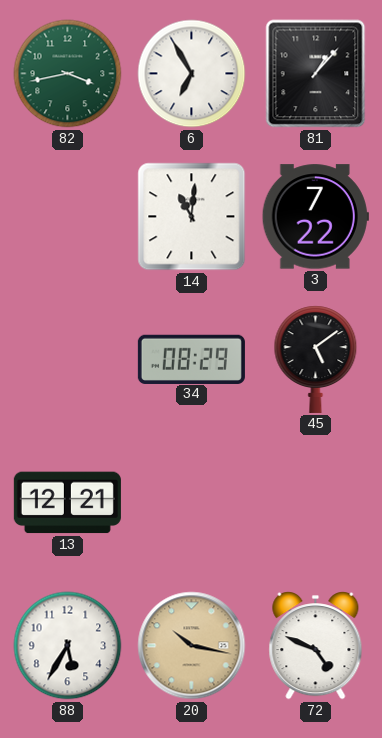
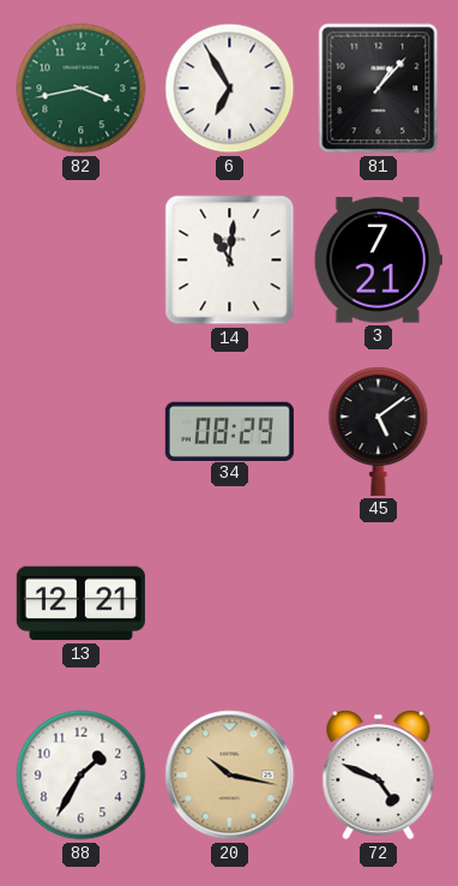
3: 7:22 -> 7:21
88: 5:35 -> 1:35
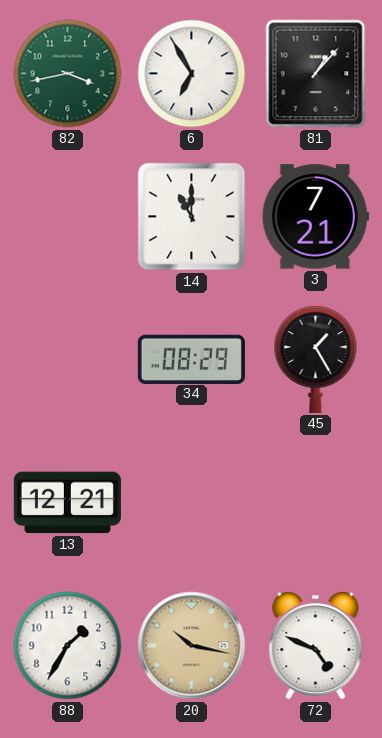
14: 11:01 -> 11:00
45: 5:09 -> 1:25
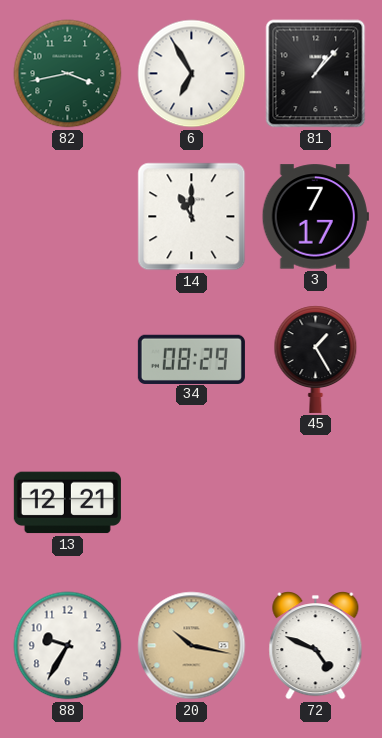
3: 7:21 -> 7:17
88: 1:35 -> 9:35
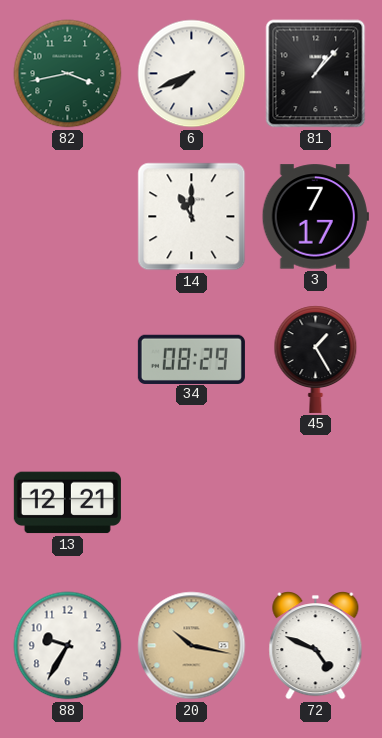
6: 6:55 -> 7:41
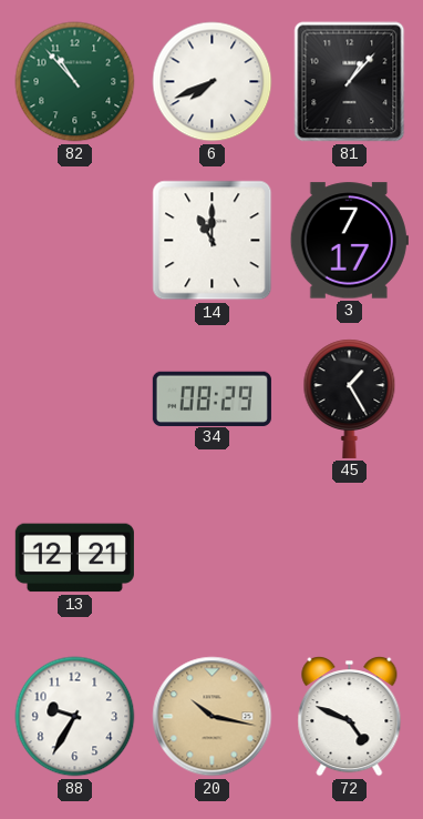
82: 3:43 -> 10:53
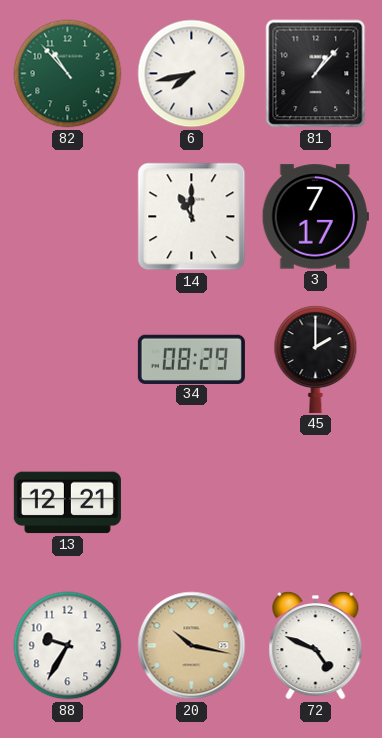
6: 7:41 -> 7:43
45: 1:25 -> 2:00
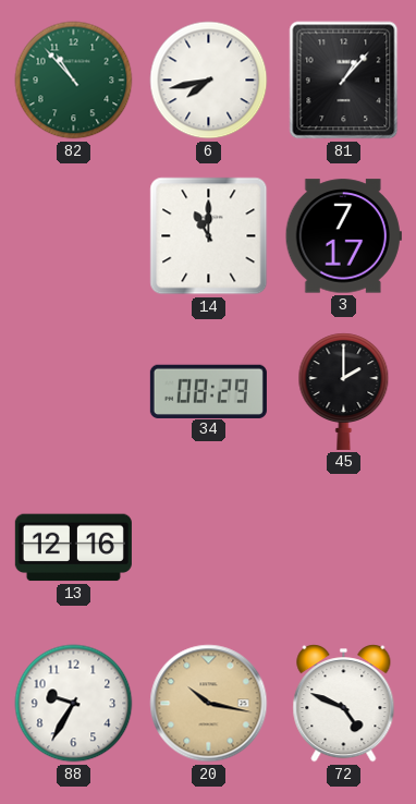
13: 12:21 -> 12:16
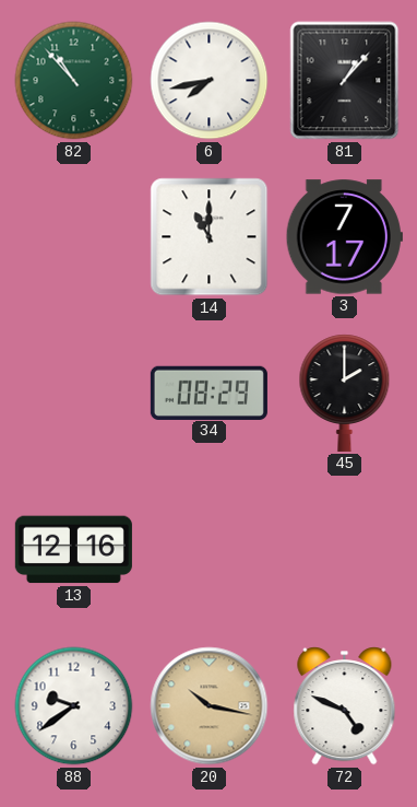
88: 9:35 -> 9:39
